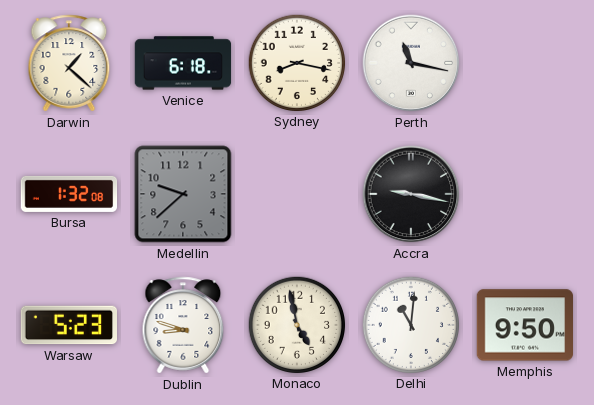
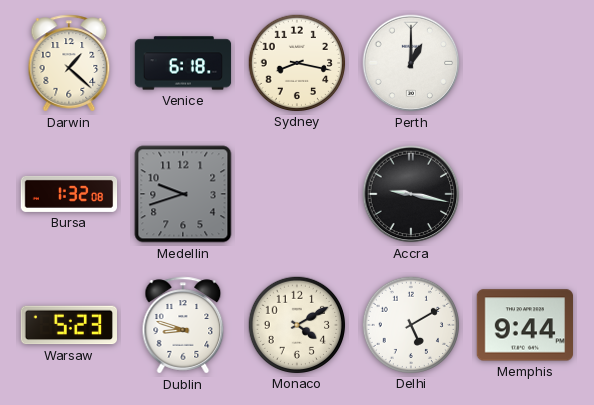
Perth: 11:17 -> 1:00
Medellin: 9:38 -> 9:42
Monaco: 4:58 -> 4:10
Delhi: 11:01 -> 5:10
Memphis: 9:50 -> 9:44
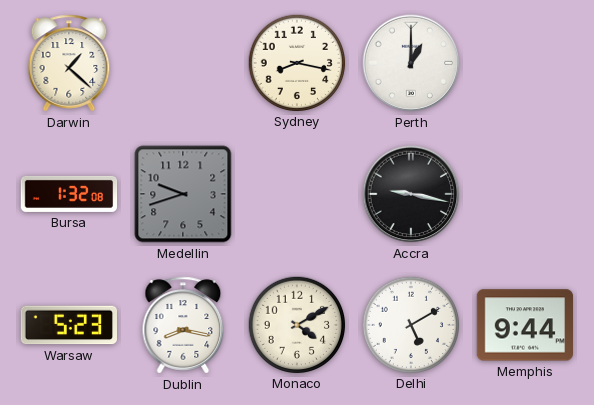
Venice: 6:18 -> none
Dublin: 8:48 -> 8:17
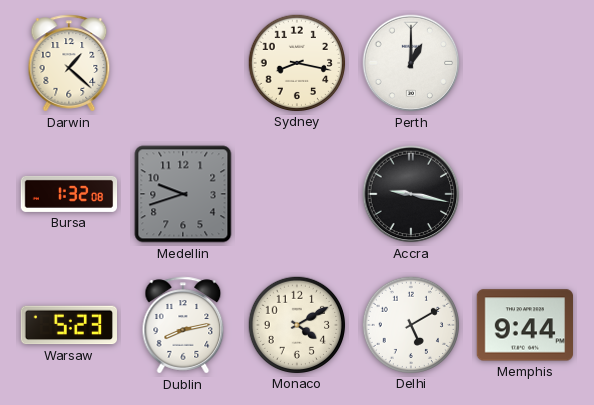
Dublin: 8:17 -> 8:13
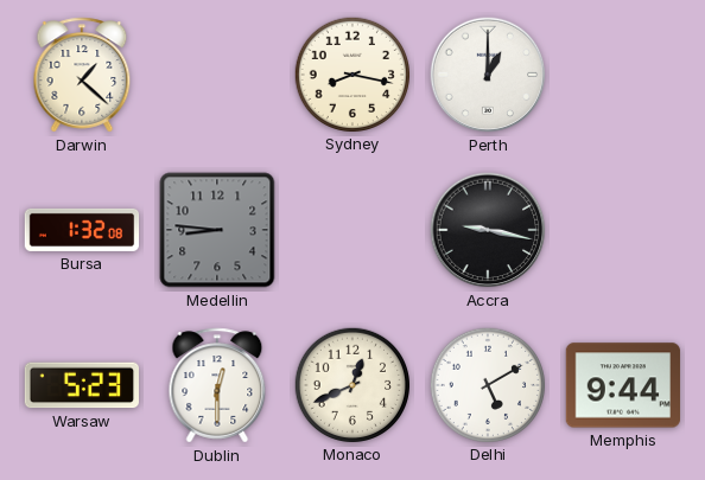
Medellin: 9:42 -> 8:46
Dublin: 8:13 -> 12:30
Monaco: 4:10 -> 12:41
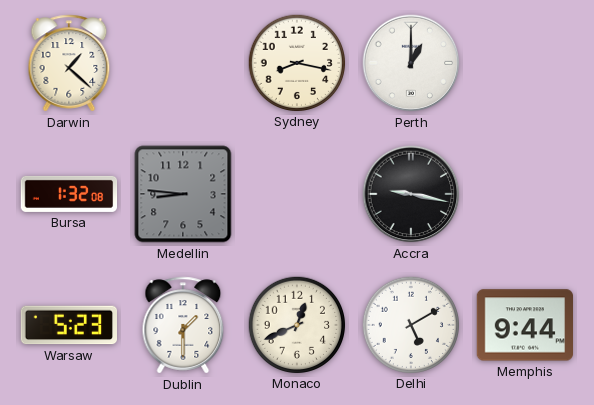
Dublin: 12:30 -> 1:30
